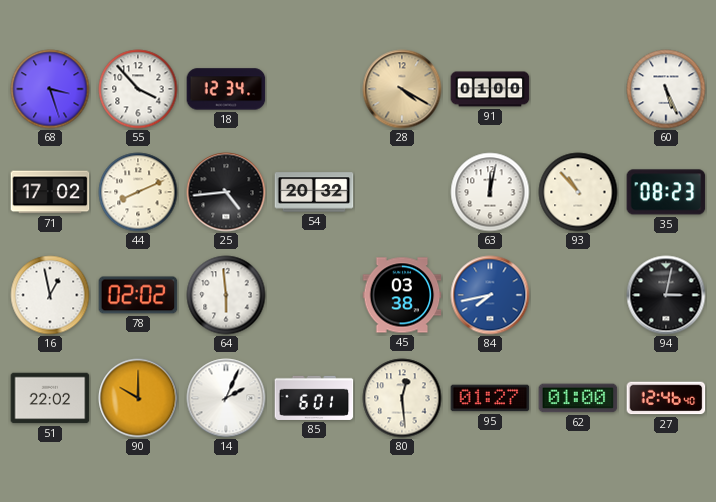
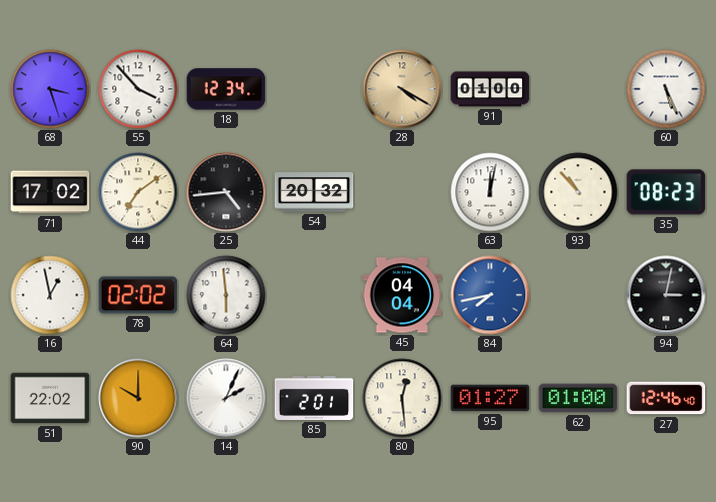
44: 8:11 -> 7:09
45: 03:38 -> 04:04
85: 6:01 -> 2:01
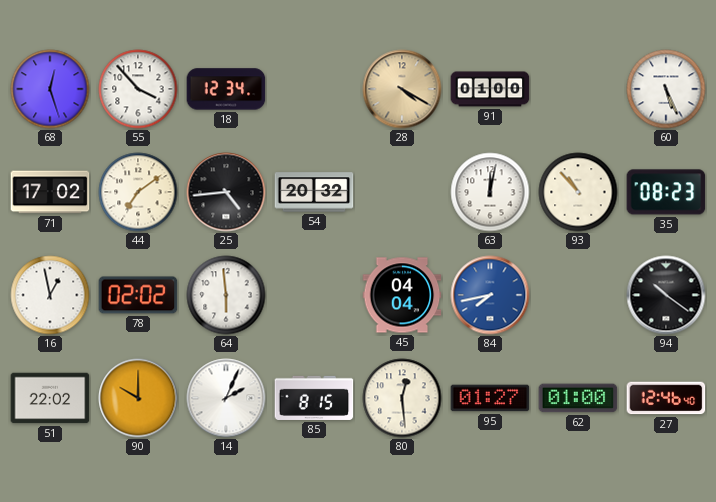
68: 3:27 -> 12:27
94: 3:02 -> 10:21
85: 2:01 -> 8:15
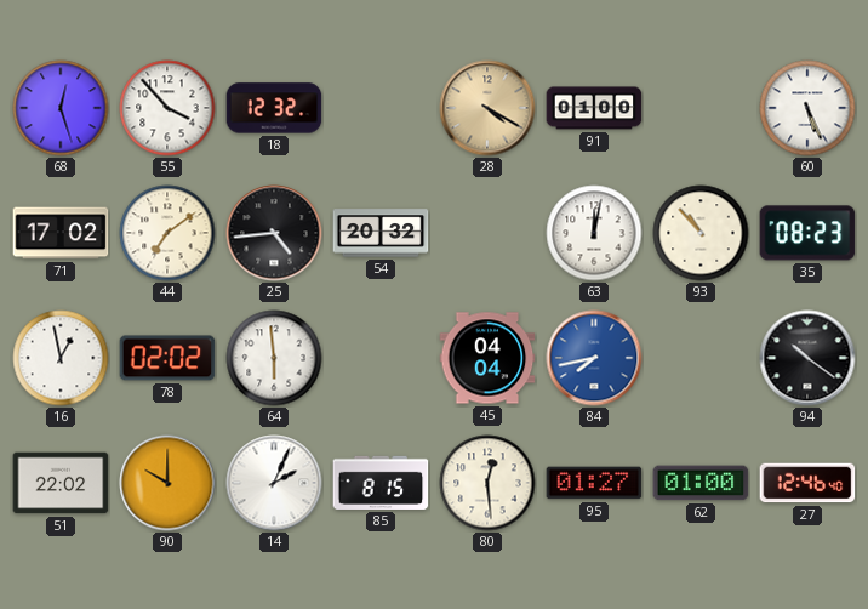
18: 12:34 -> 12:32
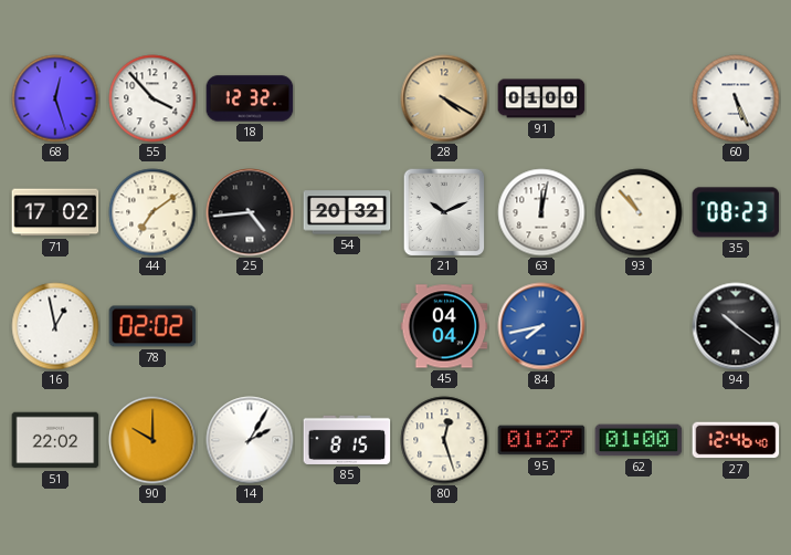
21: none -> 10:11
64: 5:59 -> none
14: 2:04 -> 2:05
80: 12:29 -> 12:27
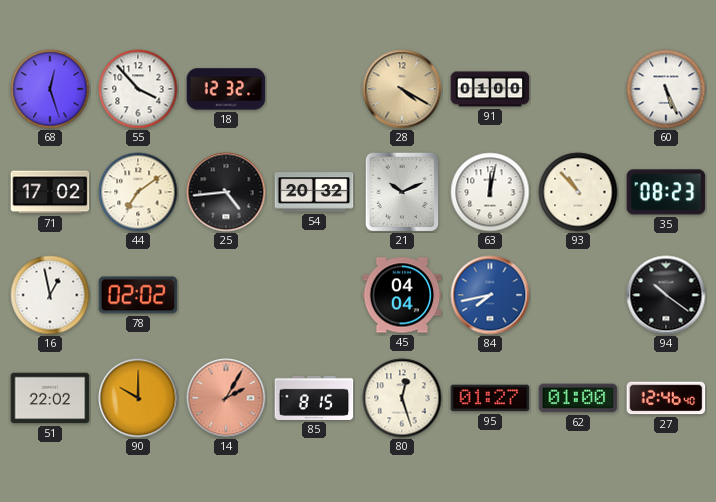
14 dial: white -> salmon
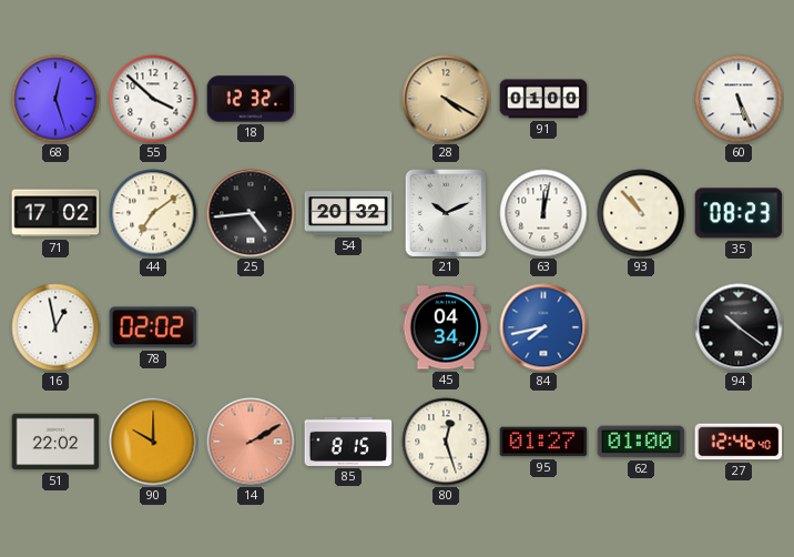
55: 3:53 -> 3:52
45: 04:04 -> 04:34
14: 2:05 -> 2:10
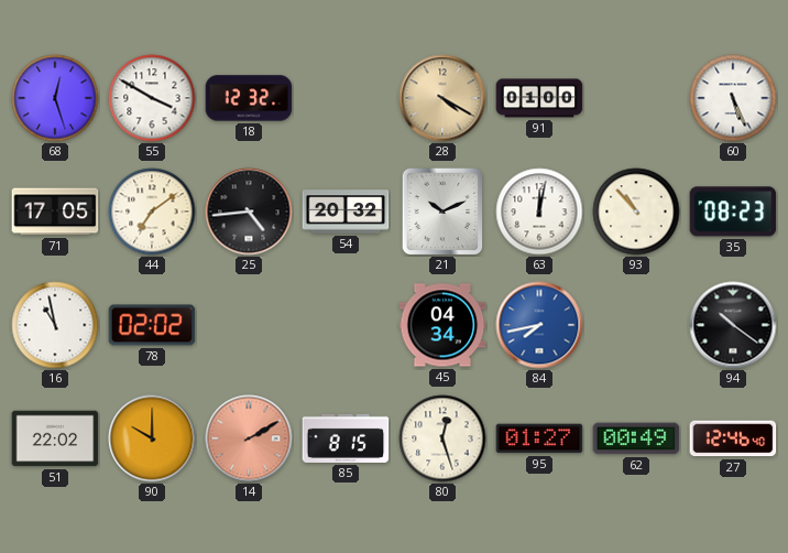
55: 3:52 -> 3:50
71: 17:02 -> 17:05
16: 12:58 -> 10:58
62: 01:00 -> 00:49
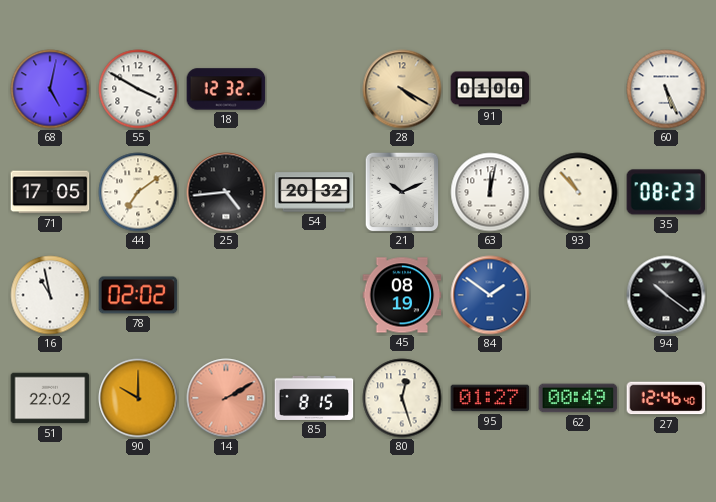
68: 12:27 -> 5:02
45: 04:34 -> 08:19
84: 7:43 -> 1:51
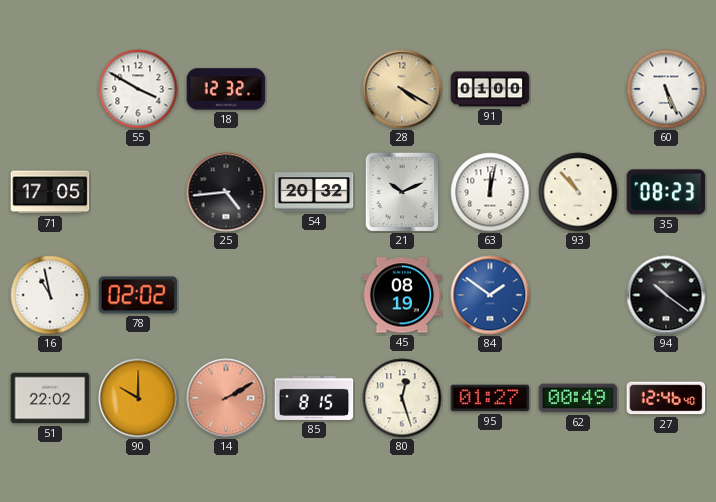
68: 5:02 -> none
44: 7:09 -> none
